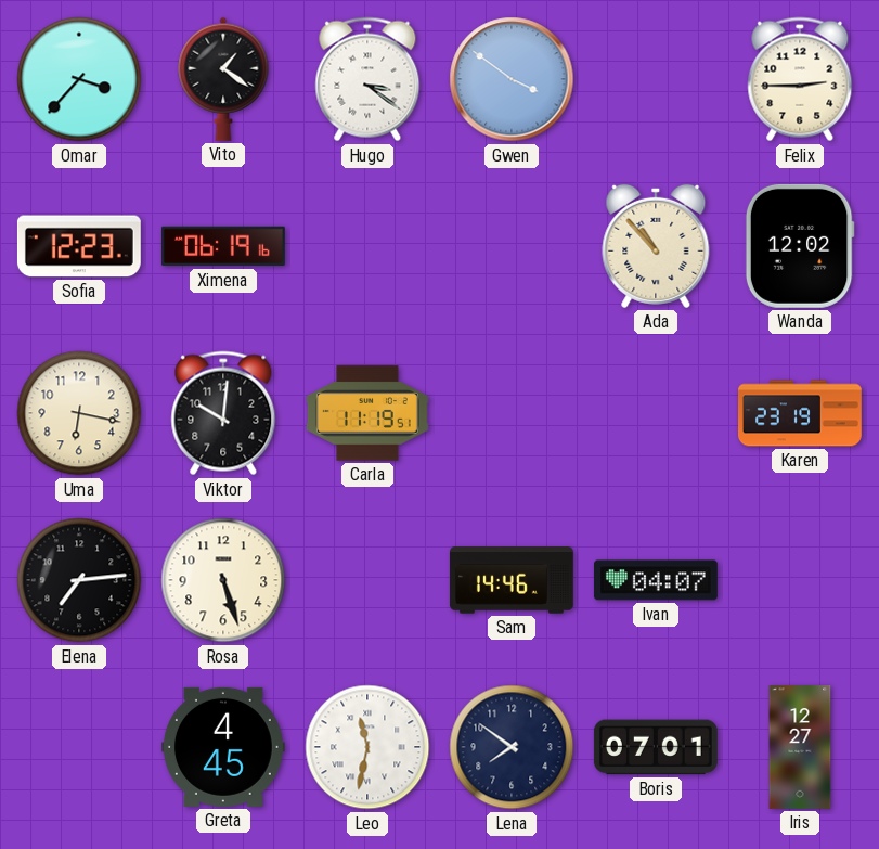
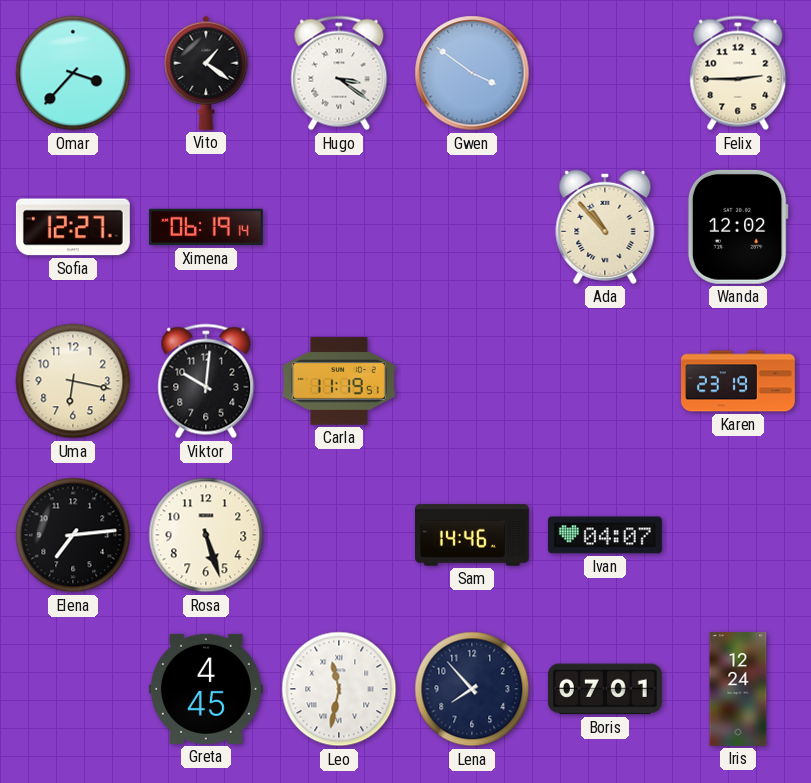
Sofia: 12:23 -> 12:27
Ximena: 06:19:16 -> 06:19:14
Lena: 7:51 -> 7:53
Iris: 12:27 -> 12:24
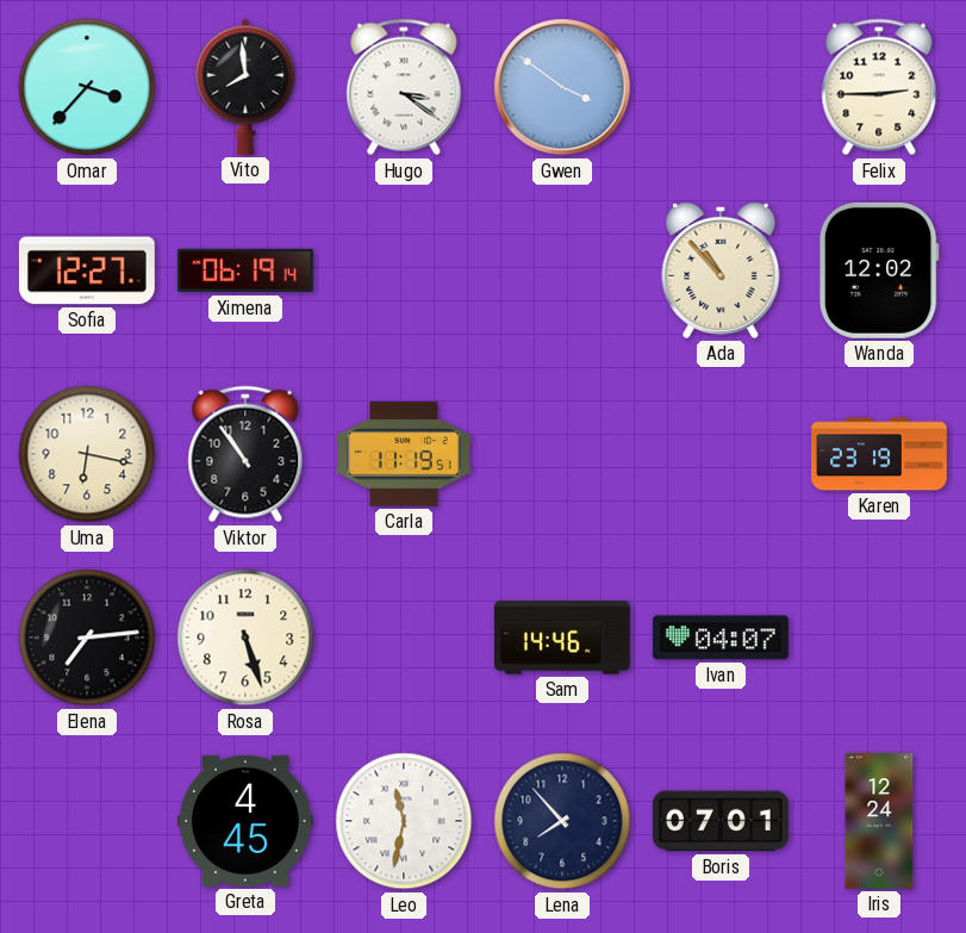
Vito: 1:21 -> 7:59
Viktor: 10:01 -> 10:54
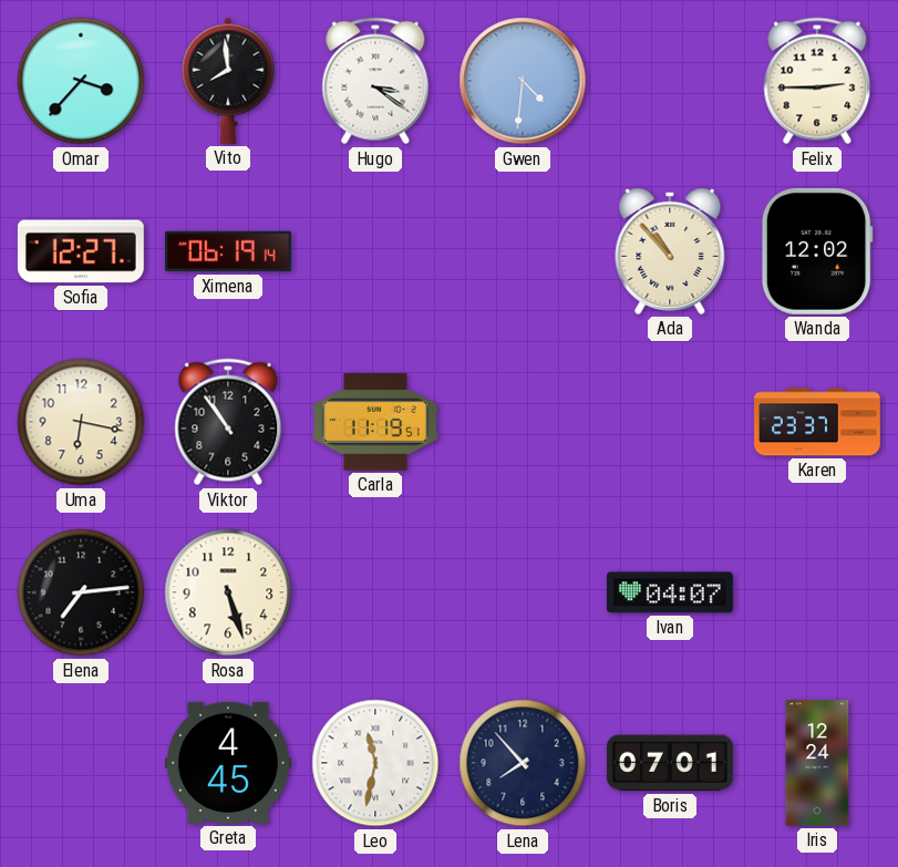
Gwen: 3:51 -> 4:31
Karen: 23:19 -> 23:37
Sam: 14:46 -> none
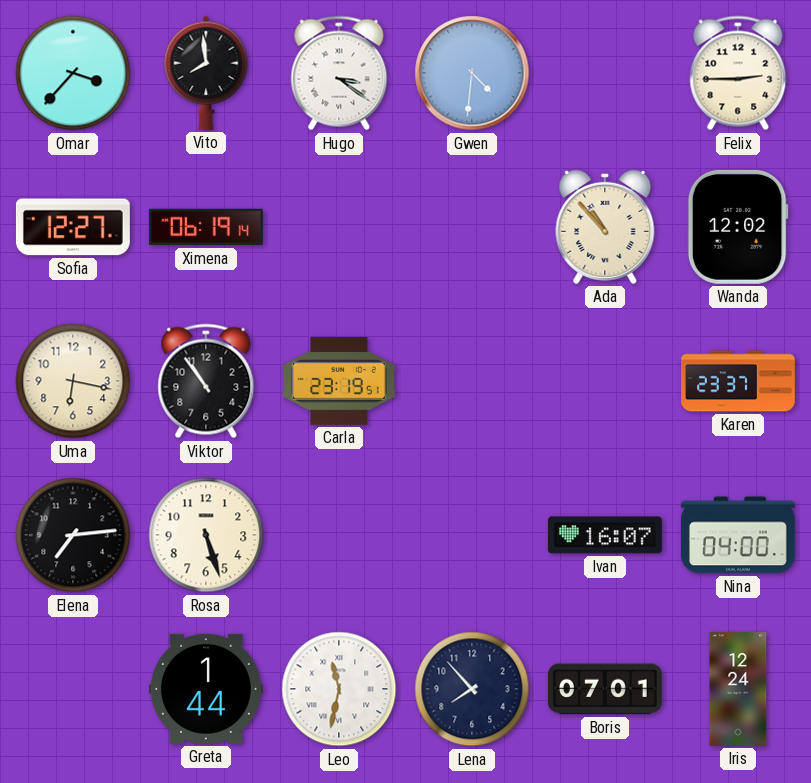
Carla: 11:19 -> 23:19
Ivan: 04:07 -> 16:07
Nina: none -> 04:00
Greta: 4:45 -> 1:44
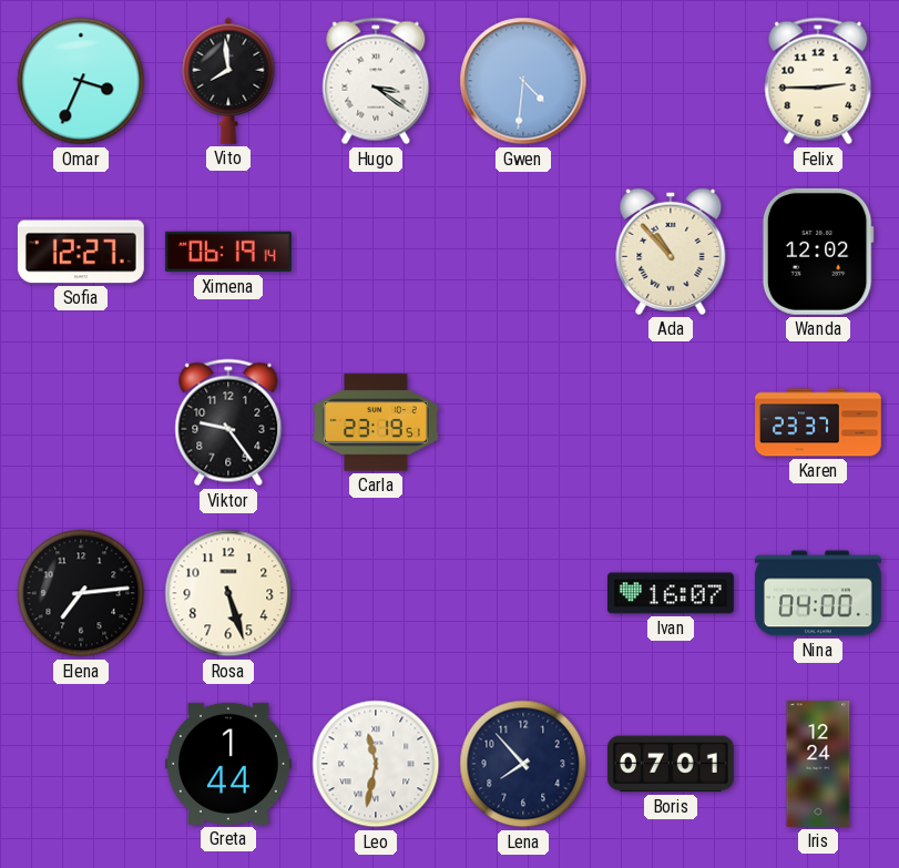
Omar: 3:37 -> 3:34
Uma: 6:17 -> none
Viktor: 10:54 -> 9:24
